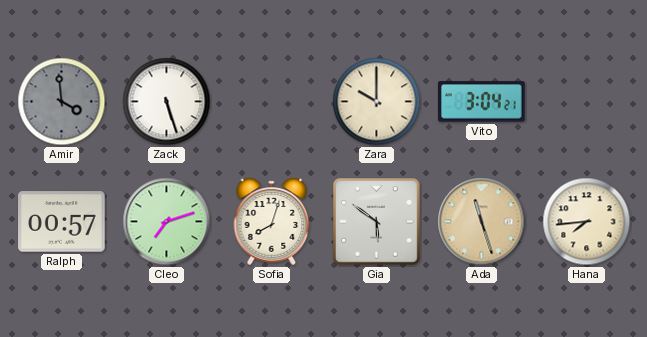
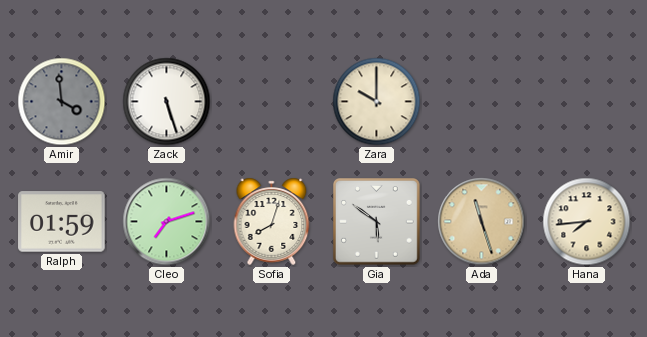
Vito: 3:04 -> none
Ralph: 00:57 -> 01:59
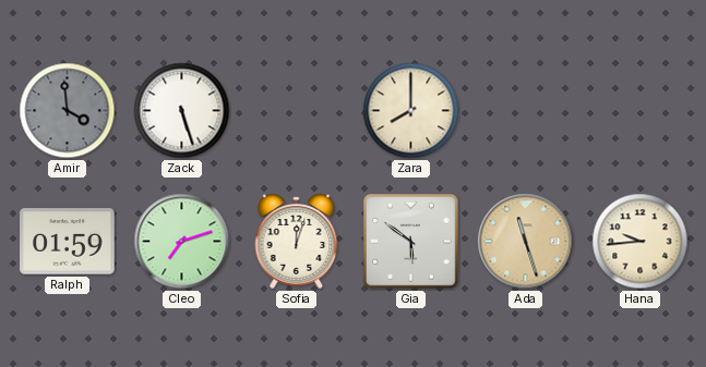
Zara: 10:00 -> 8:00
Sofia: 8:03 -> 12:03
Hana: 7:44 -> 9:44
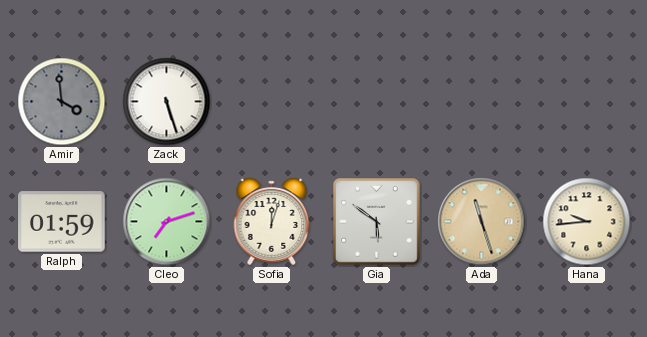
Zara: 8:00 -> none
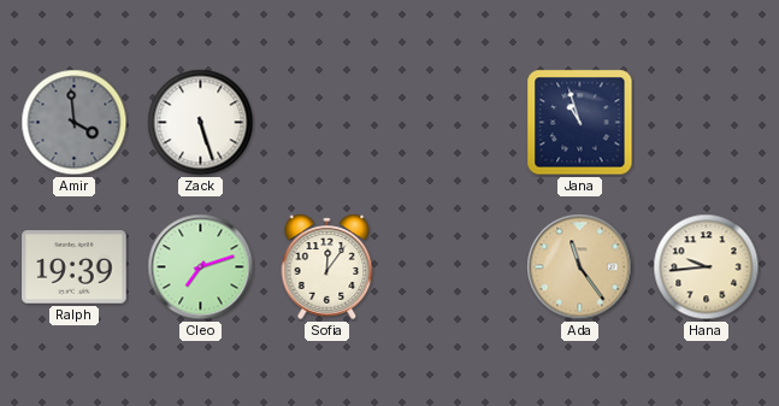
Jana: none -> 10:57
Ralph: 01:59 -> 19:39
Sofia: 12:03 -> 12:06
Gia: 5:51 -> none
Ada: 11:27 -> 11:24
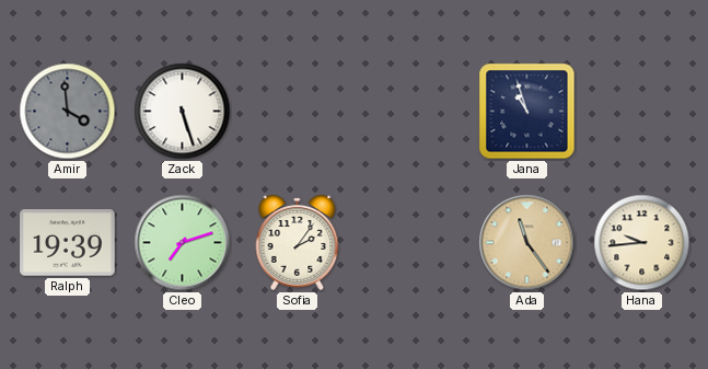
Sofia: 12:06 -> 2:06
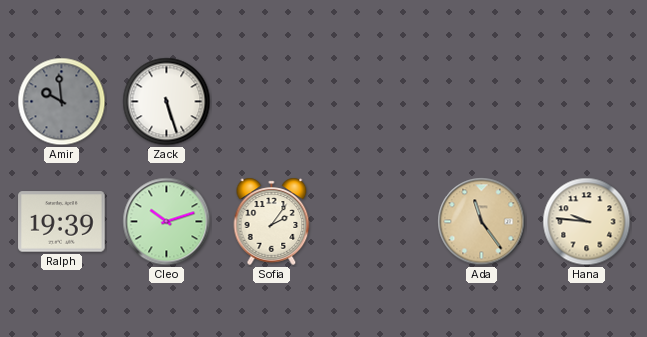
Amir: 3:59 -> 9:59
Jana: 10:57 -> none
Cleo: 7:12 -> 10:12
Hana: 9:44 -> 9:46
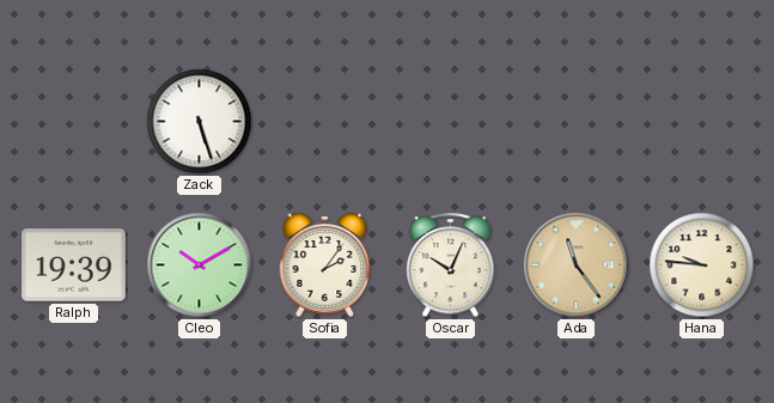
Amir: 9:59 -> none
Cleo: 10:12 -> 10:10
Oscar: none -> 10:04
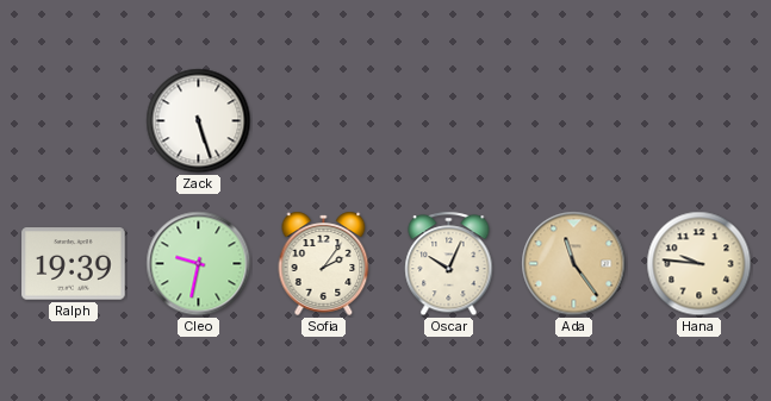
Cleo: 10:10 -> 9:32
